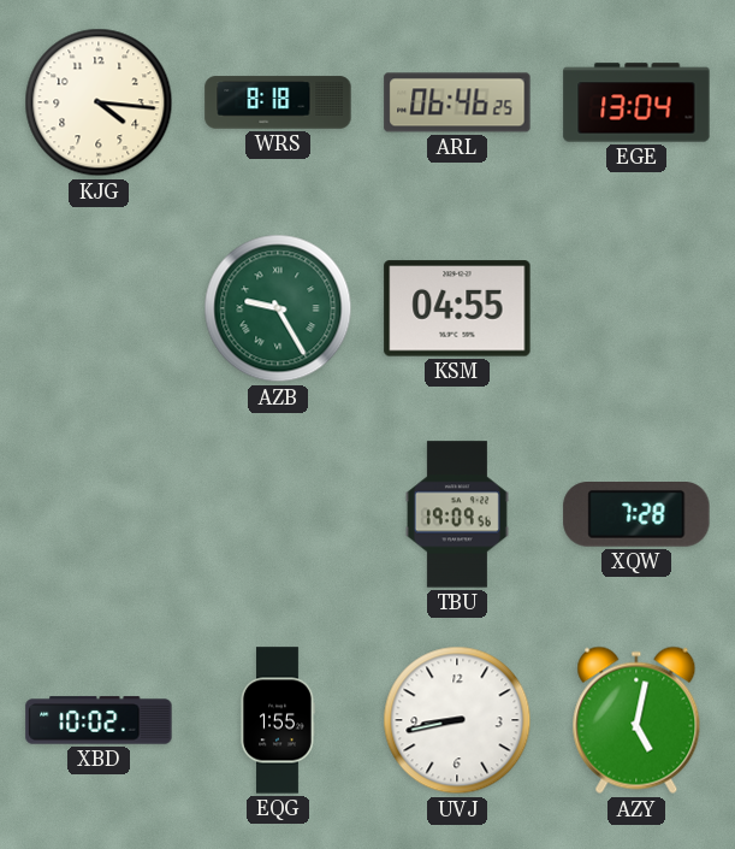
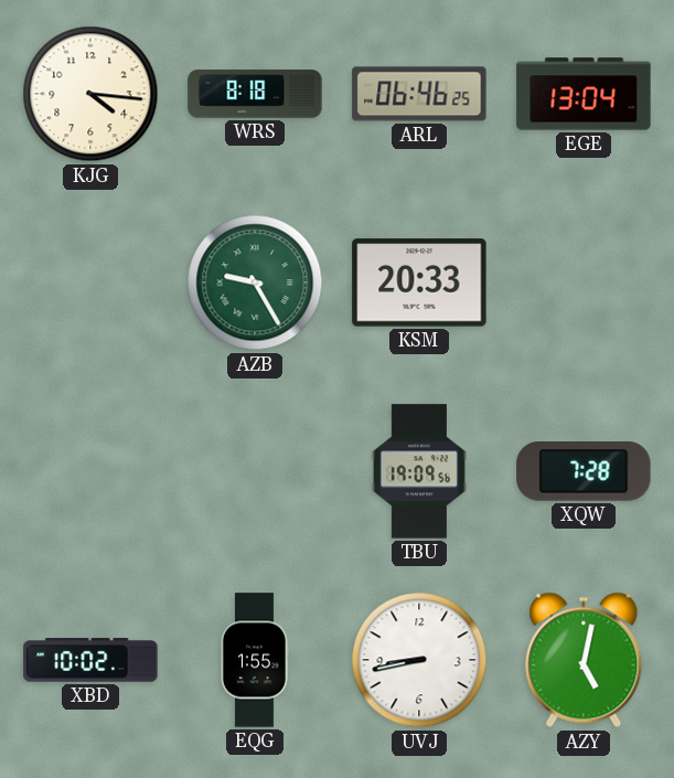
KSM: 04:55 -> 20:33
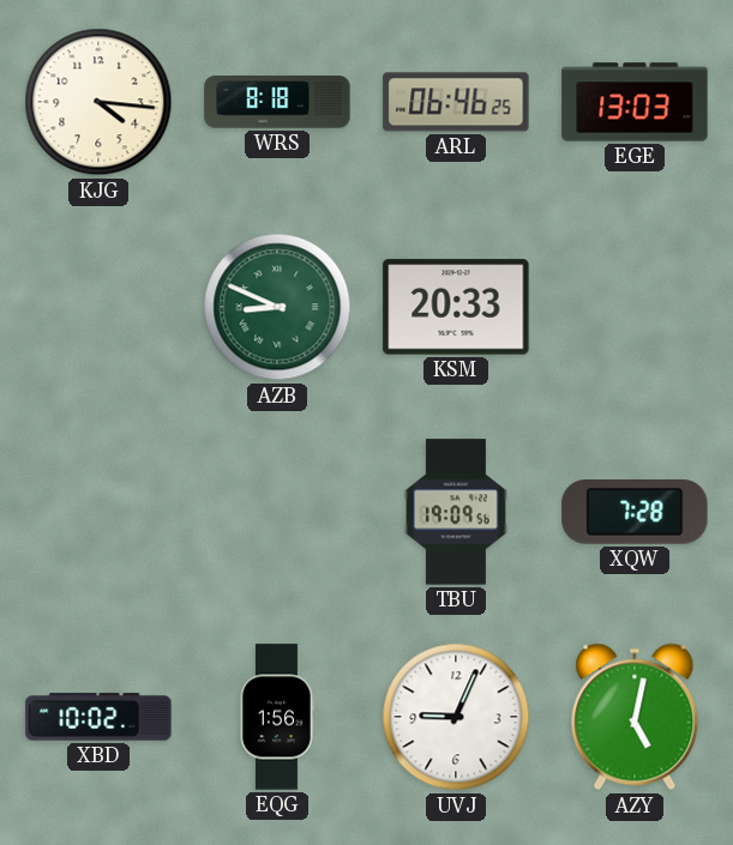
EGE: 13:04 -> 13:03
AZB: 9:25 -> 8:49
EQG: 1:55 -> 1:56
UVJ: 8:43 -> 9:04
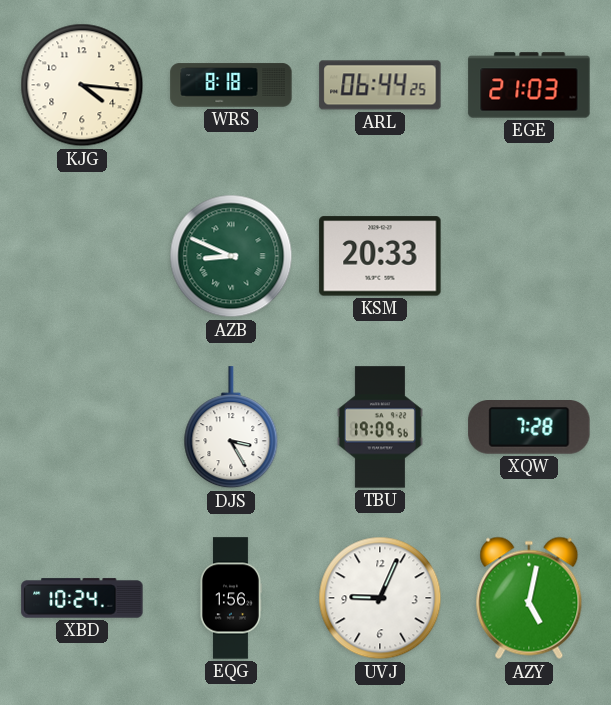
ARL: 06:46 -> 06:44
EGE: 13:03 -> 21:03
DJS: none -> 3:25
XBD: 10:02 -> 10:24
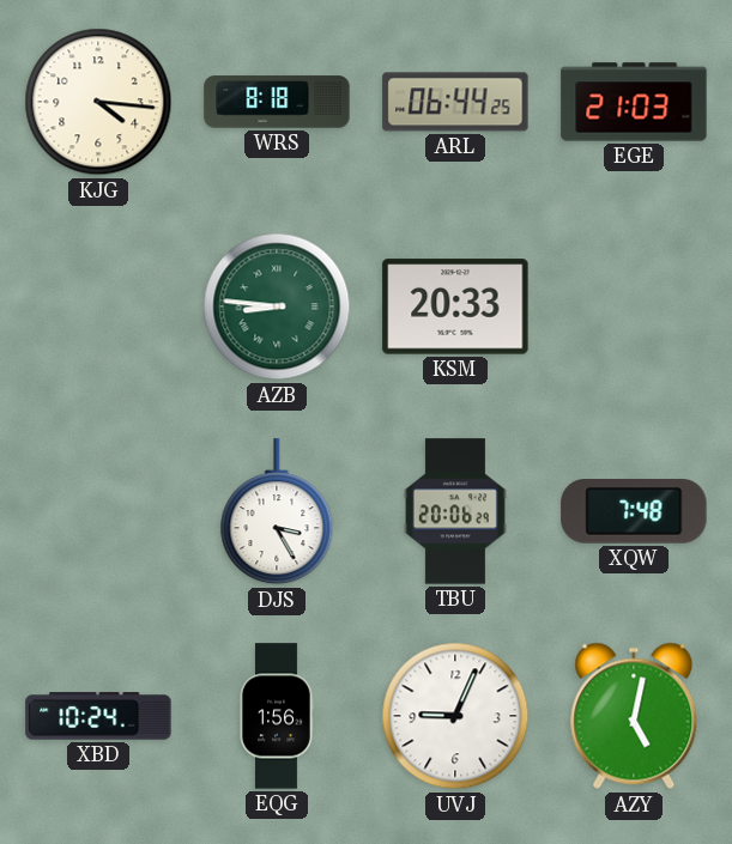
AZB: 8:49 -> 8:46
TBU: 19:09 -> 20:06
XQW: 7:28 -> 7:48
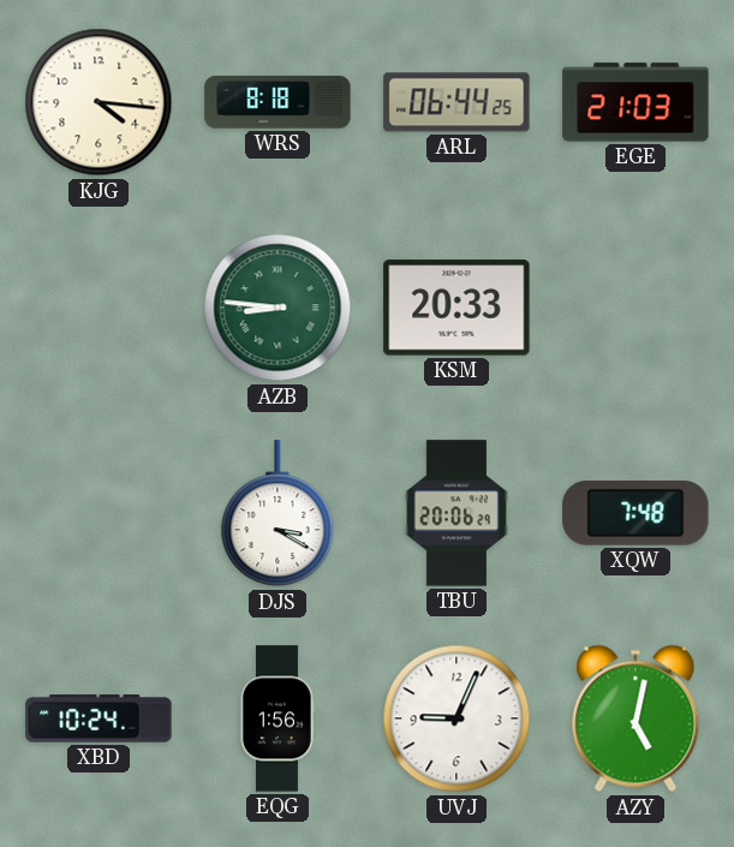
DJS: 3:25 -> 3:20
